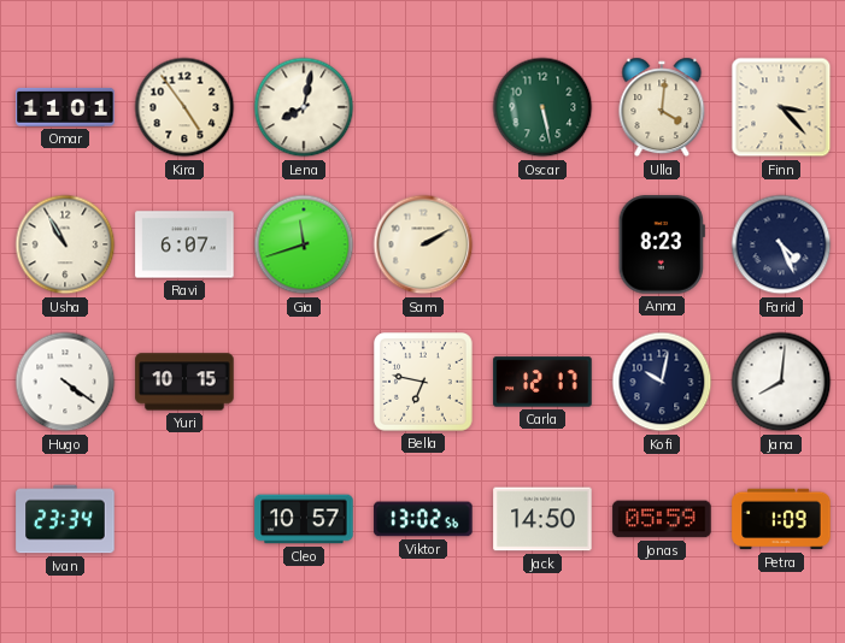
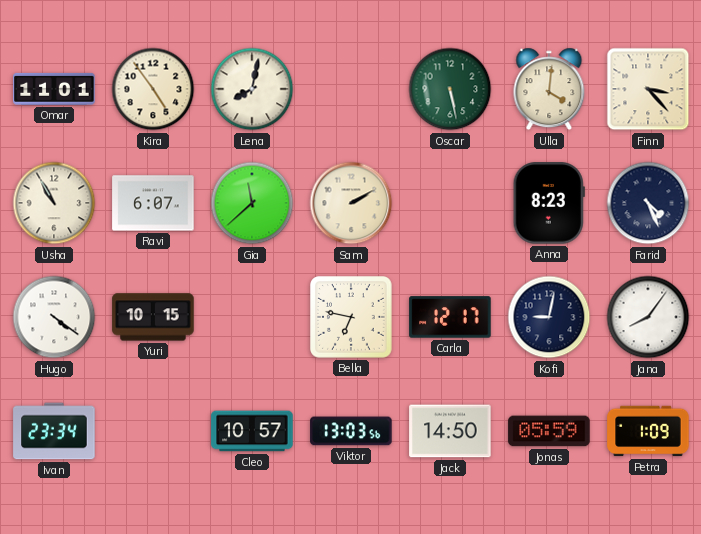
Gia: 11:42 -> 11:38
Kofi: 10:02 -> 9:02
Jana: 8:01 -> 8:06
Viktor: 13:02 -> 13:03
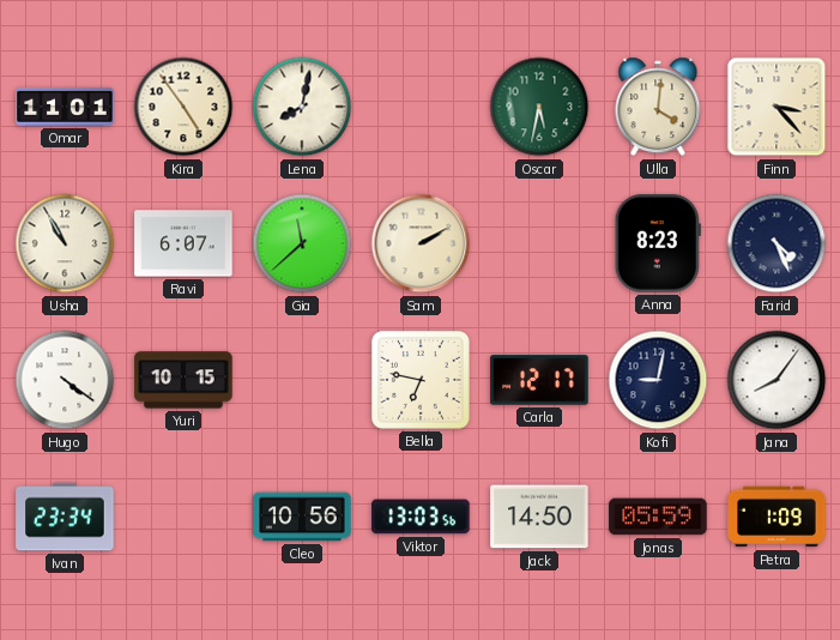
Oscar: 5:28 -> 5:32
Cleo: 10:57 -> 10:56
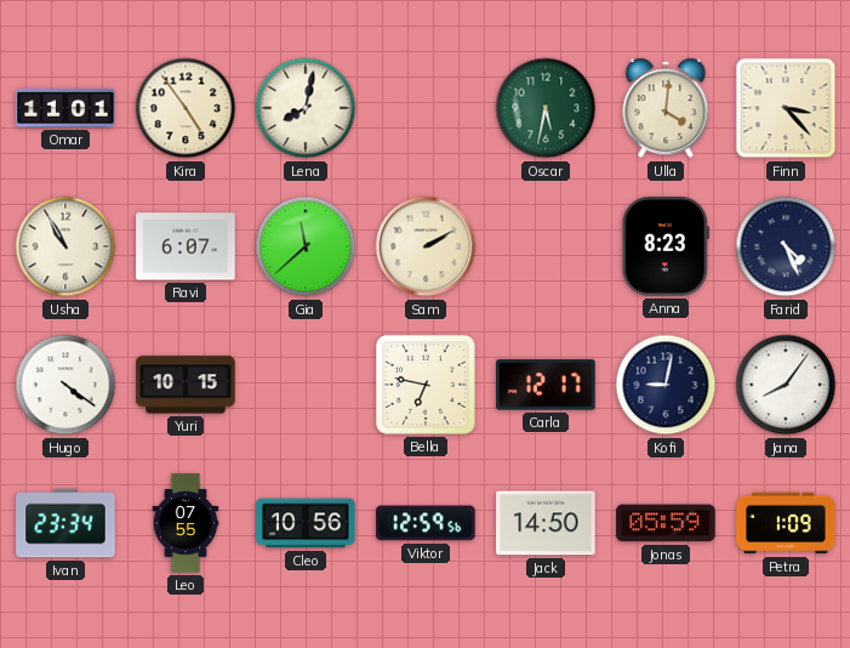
Leo: none -> 07:55
Viktor: 13:03 -> 12:59
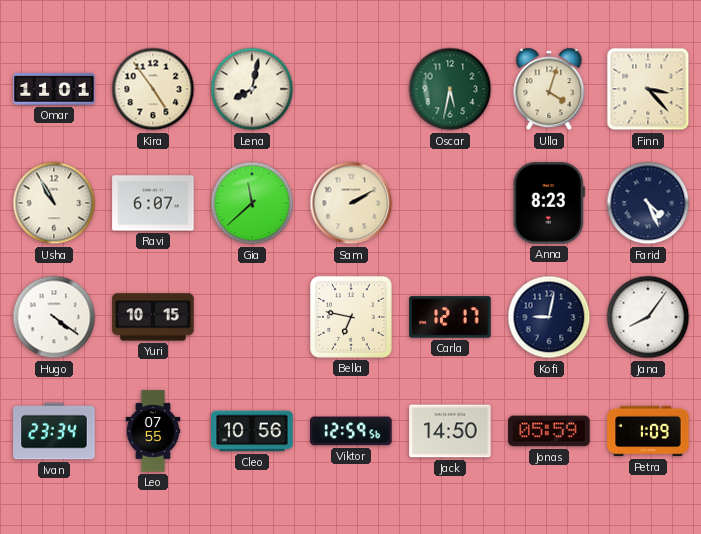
Ulla: 4:01 -> 4:03
